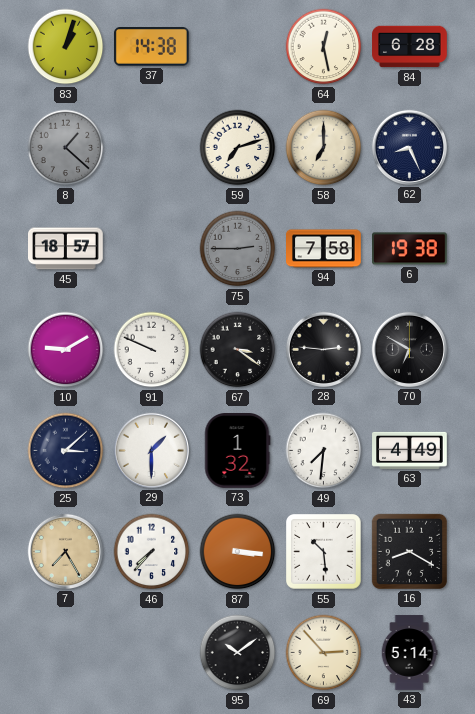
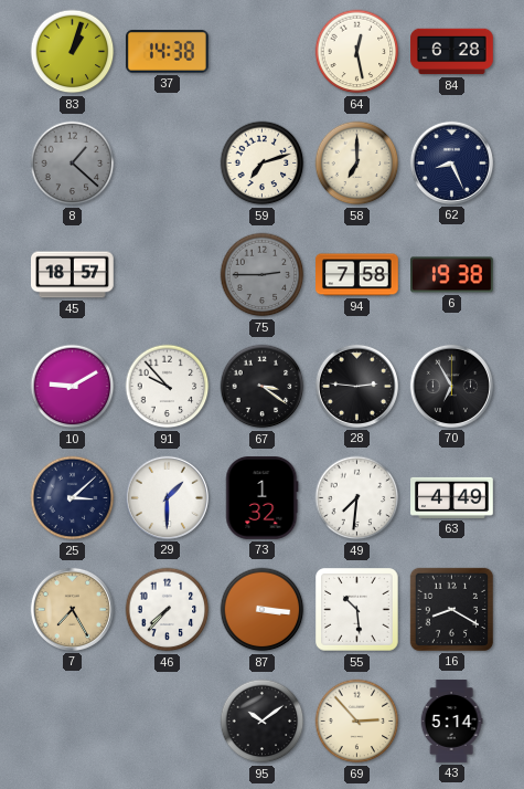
91: 9:49 -> 9:53
70: 6:50 -> 6:55
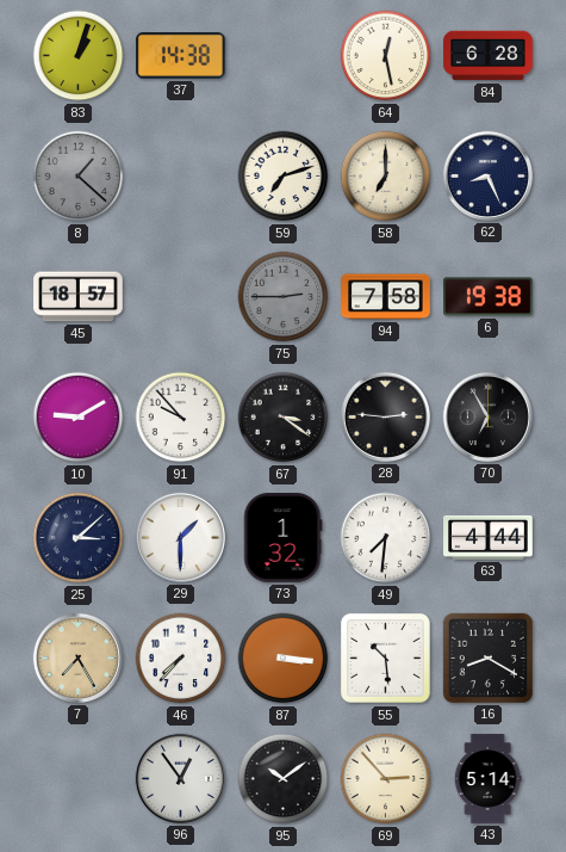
63: 4:49 -> 4:44
96: none -> 12:54
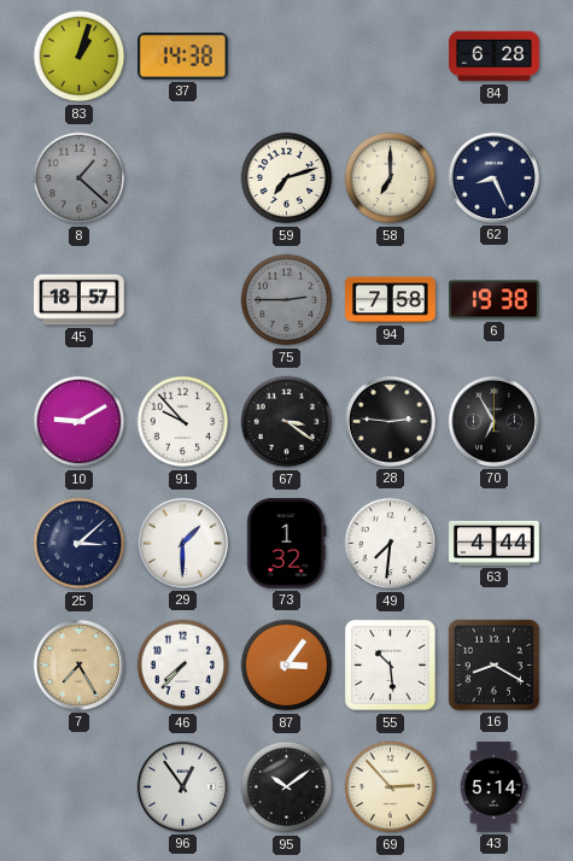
64: 12:28 -> none
87: 3:16 -> 3:06
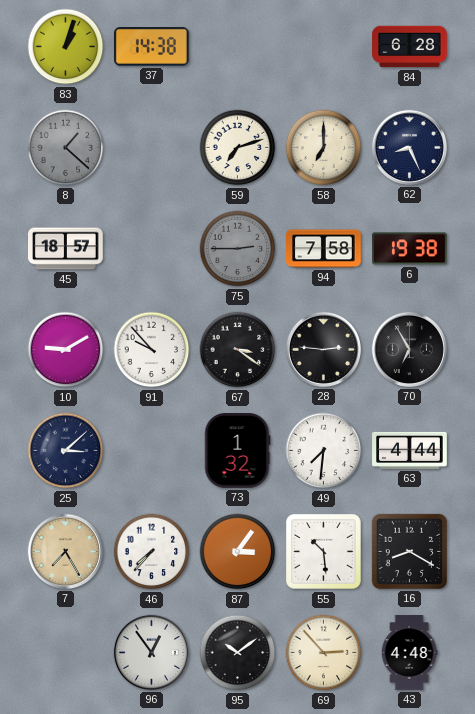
29: 1:30 -> none
43: 5:14 -> 4:48
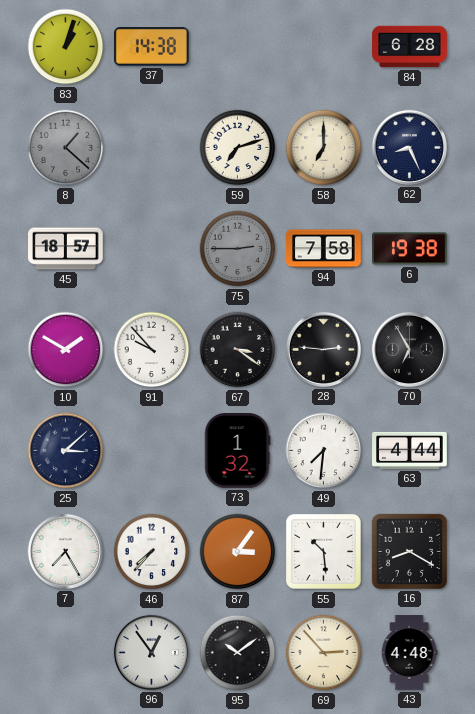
10: 9:10 -> 1:50
7 dial: champagne -> white
